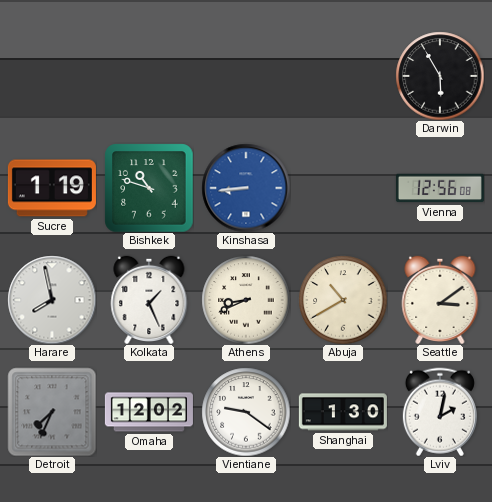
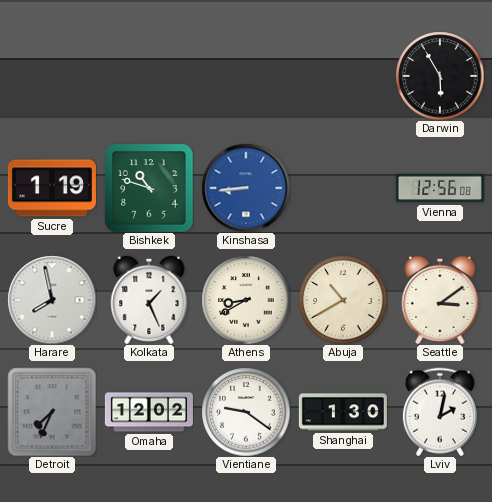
Athens: 8:41 -> 8:40
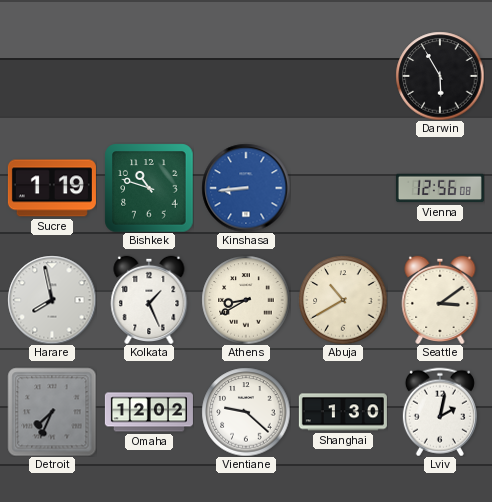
Vientiane: 9:21 -> 9:22
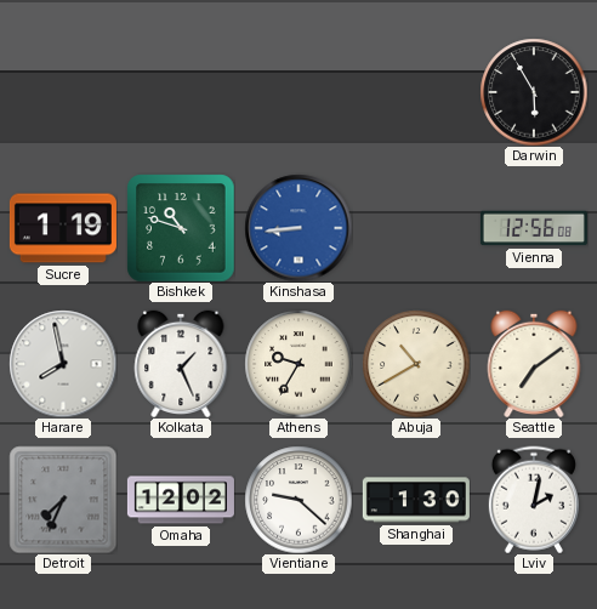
Athens: 8:40 -> 9:35
Seattle: 3:09 -> 7:09
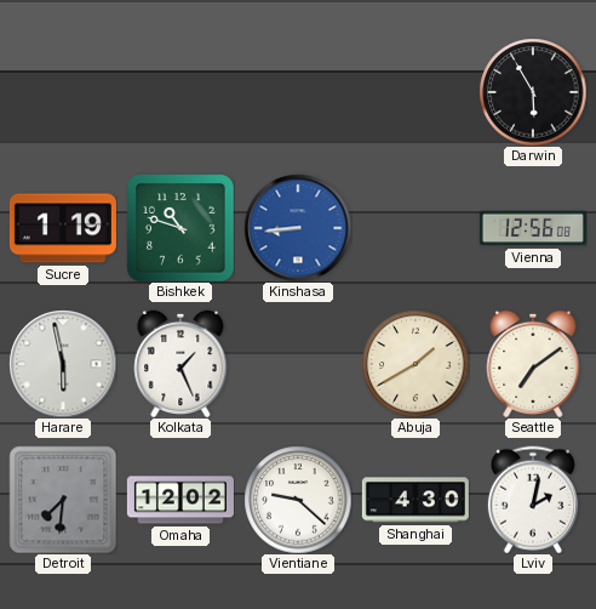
Harare: 7:58 -> 5:58
Athens: 9:35 -> none
Abuja: 10:40 -> 1:40
Detroit: 7:34 -> 7:31
Shanghai: 1:30 -> 4:30
